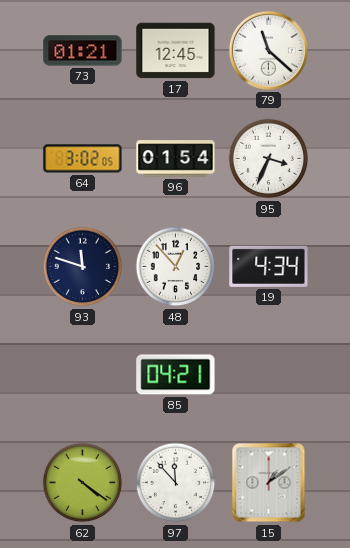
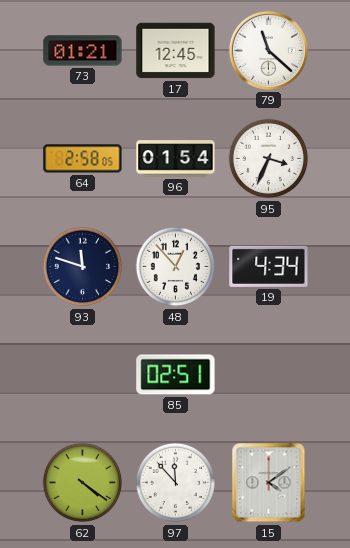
64: 3:02 -> 2:58
85: 04:21 -> 02:51
15: 1:09 -> 4:09
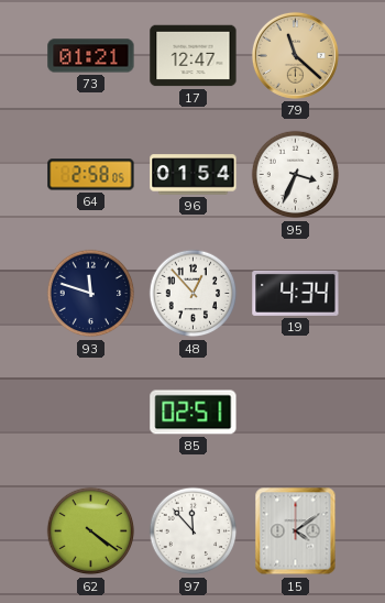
17: 12:45 -> 12:47
79 dial: white -> champagne
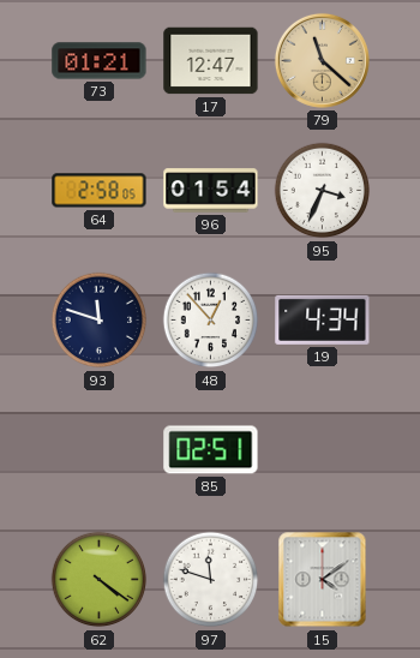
97: 11:53 -> 11:48
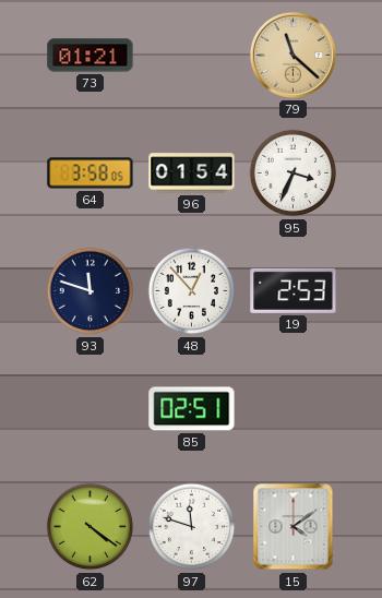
17: 12:47 -> none
64: 2:58 -> 3:58
19: 4:34 -> 2:53
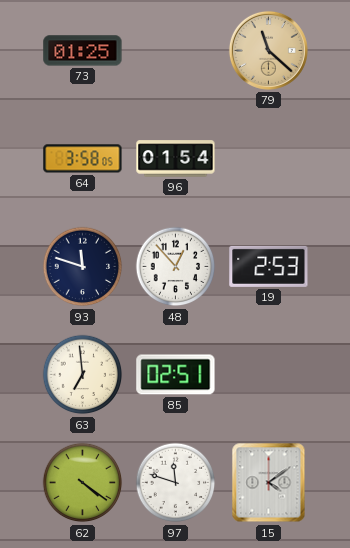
73: 01:21 -> 01:25
95: 3:34 -> none
63: none -> 6:59
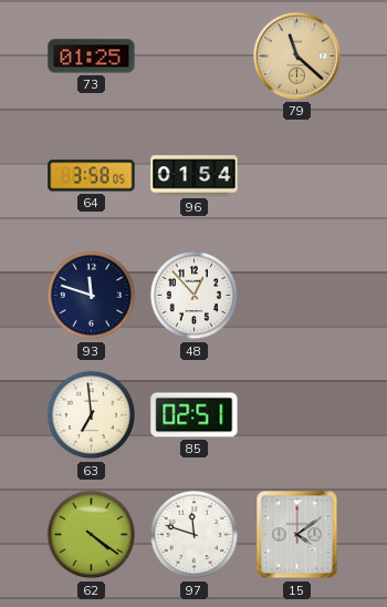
19: 2:53 -> none
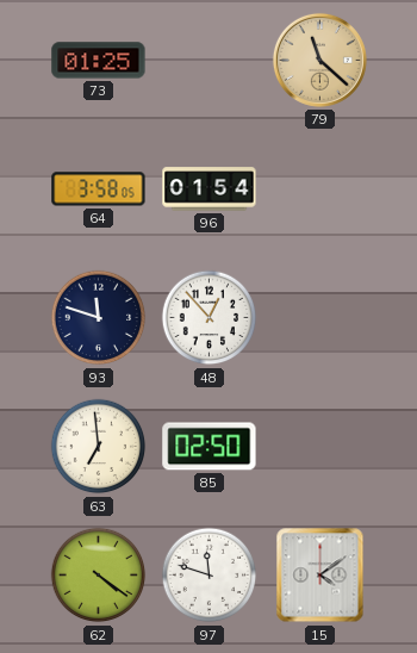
85: 02:51 -> 02:50
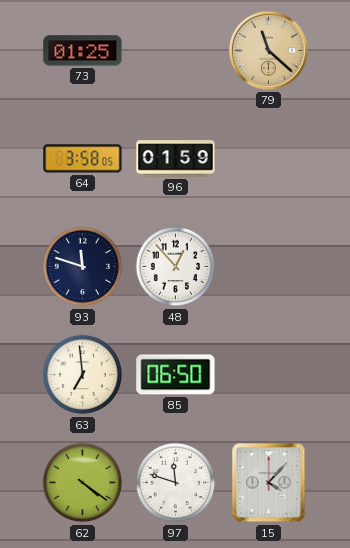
96: 01:54 -> 01:59
85: 02:50 -> 06:50
15: 4:09 -> 4:07
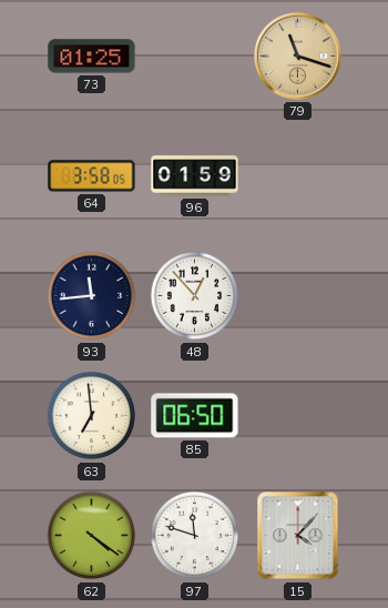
79: 11:22 -> 11:18
93: 11:48 -> 11:44
